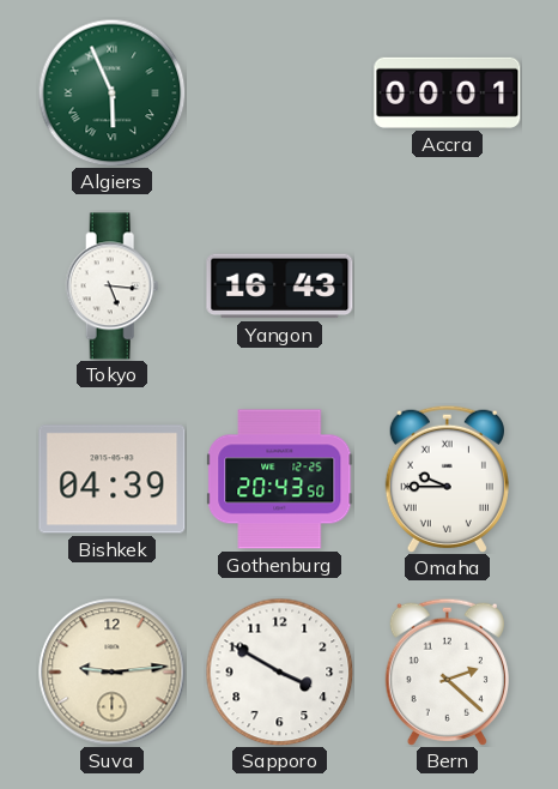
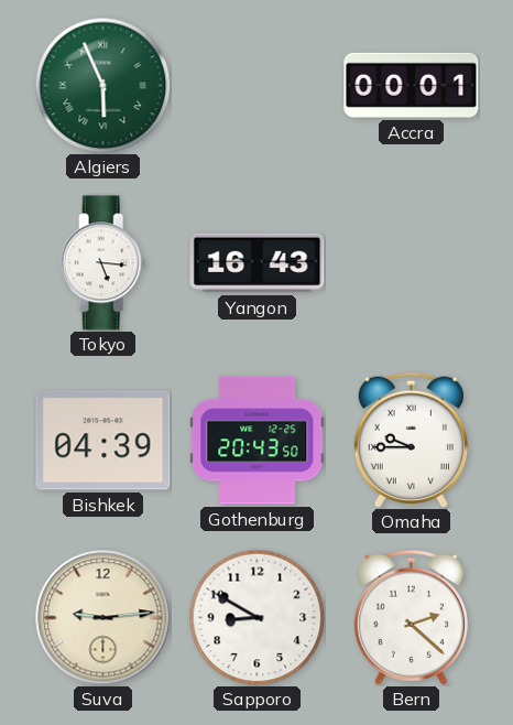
Sapporo: 3:50 -> 8:50
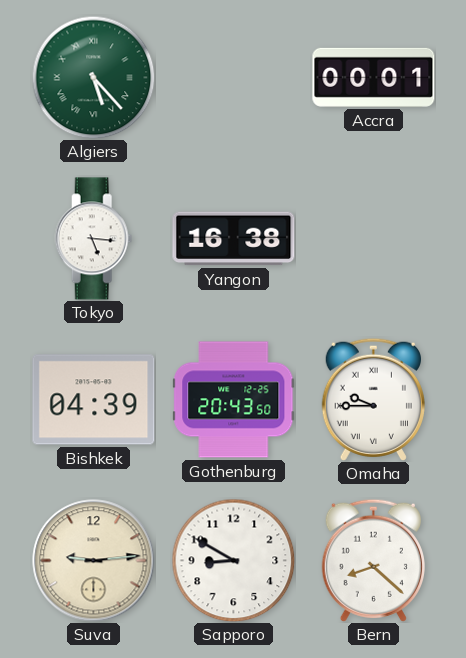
Algiers: 5:56 -> 5:23
Yangon: 16:43 -> 16:38
Bern: 2:22 -> 8:22
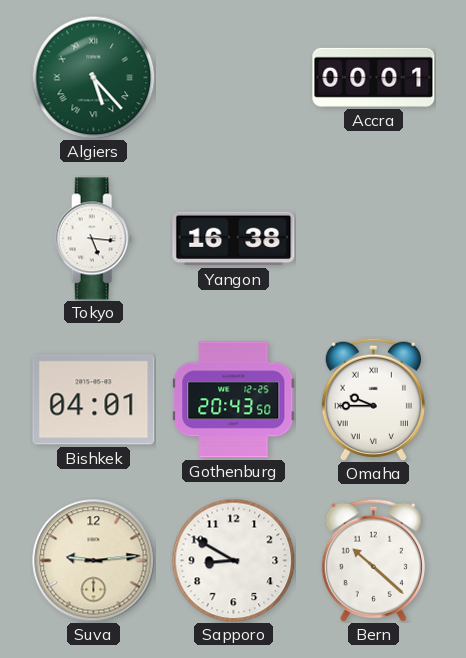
Bishkek: 04:39 -> 04:01
Bern: 8:22 -> 10:22
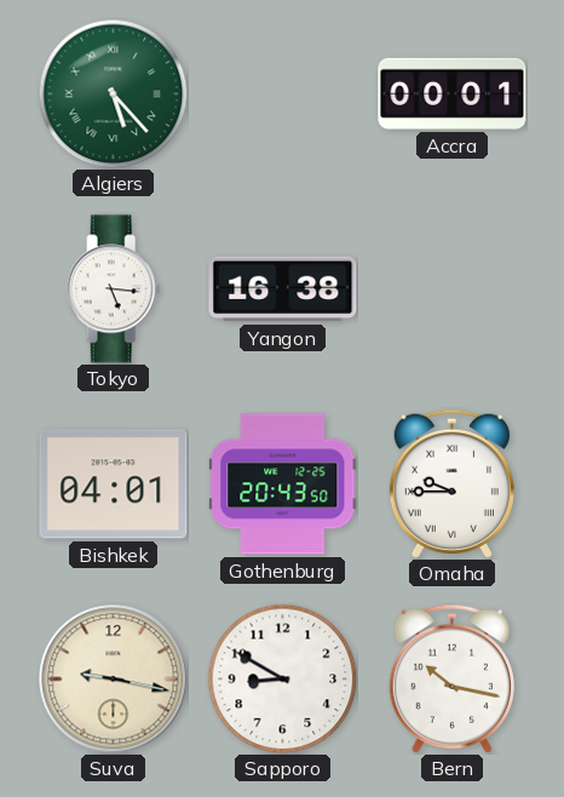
Suva: 9:14 -> 9:17
Bern: 10:22 -> 10:17
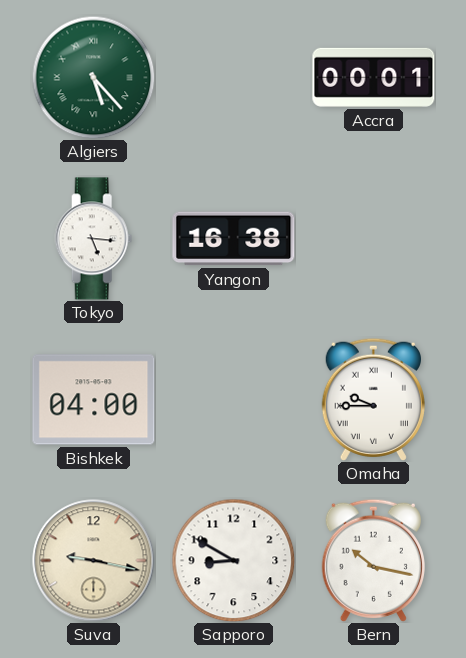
Bishkek: 04:01 -> 04:00
Gothenburg: 20:43 -> none
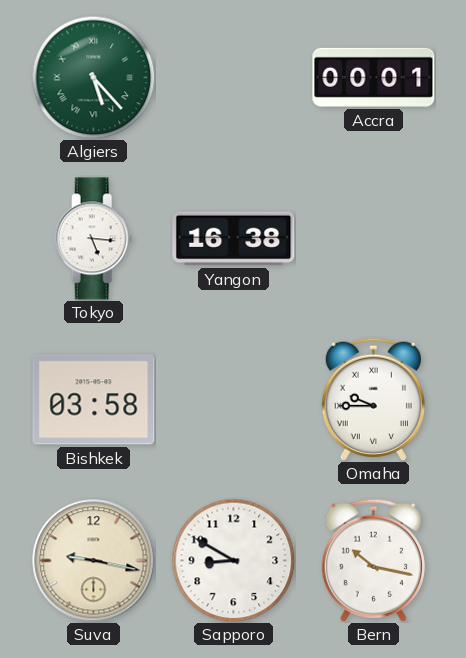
Bishkek: 04:00 -> 03:58
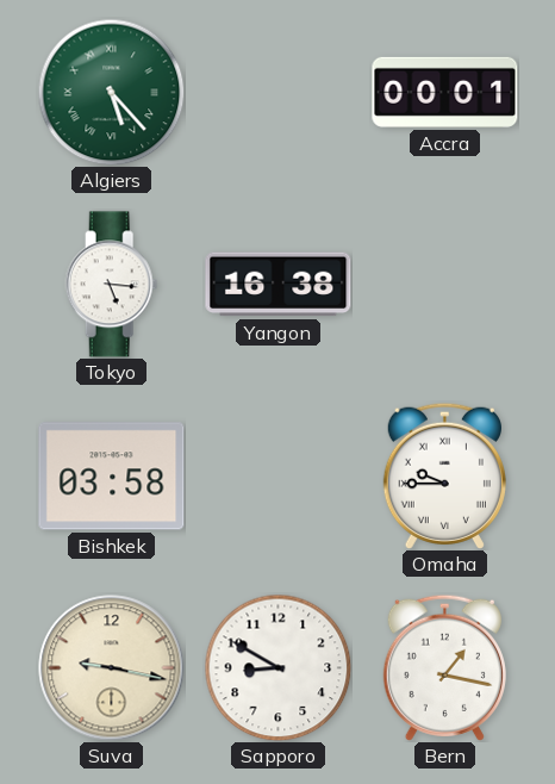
Bern: 10:17 -> 1:17
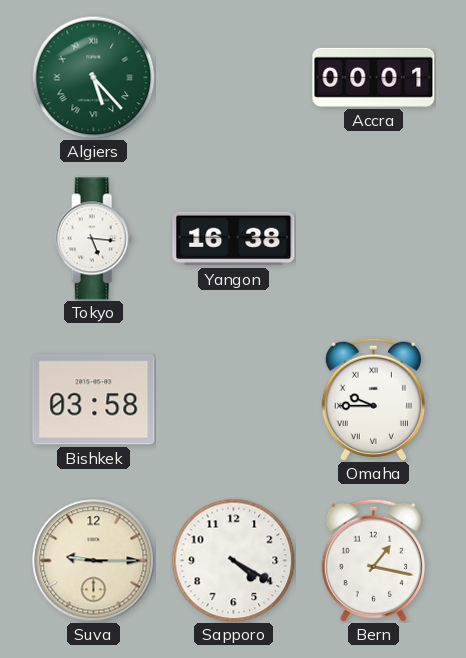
Suva: 9:17 -> 9:15
Sapporo: 8:50 -> 4:20
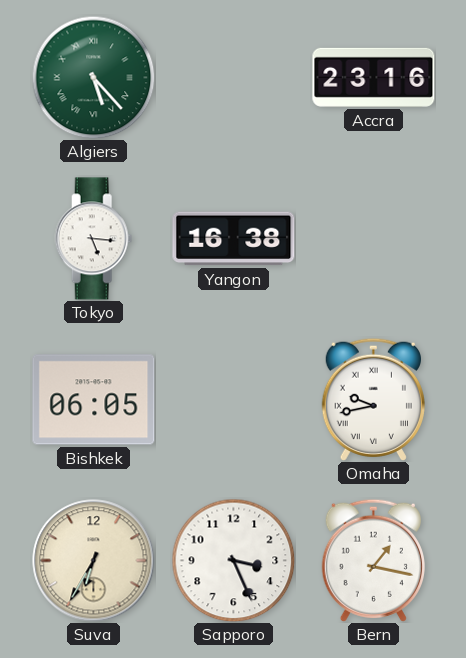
Accra: 00:01 -> 23:16
Bishkek: 03:58 -> 06:05
Omaha: 9:45 -> 9:43
Suva: 9:15 -> 6:35
Sapporo: 4:20 -> 3:26
